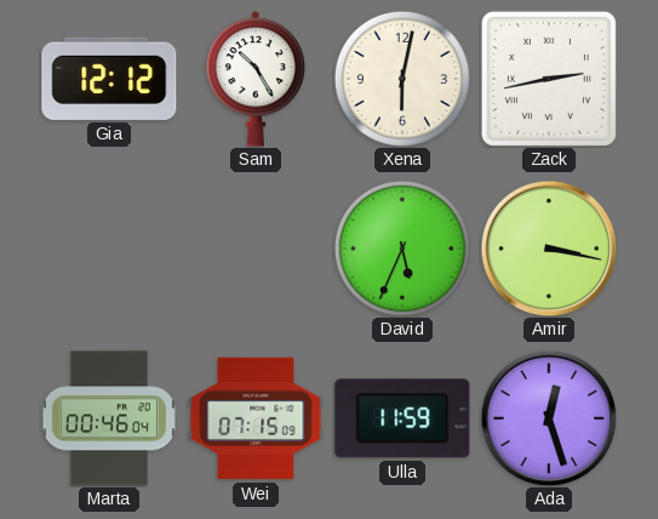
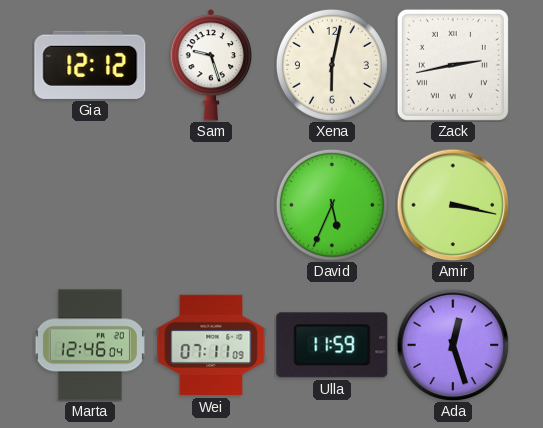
Sam: 10:25 -> 9:27
Marta: 00:46 -> 12:46
Wei: 07:15 -> 07:11
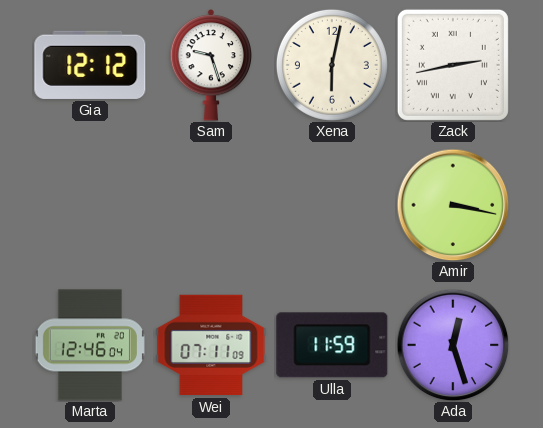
David: 5:34 -> none
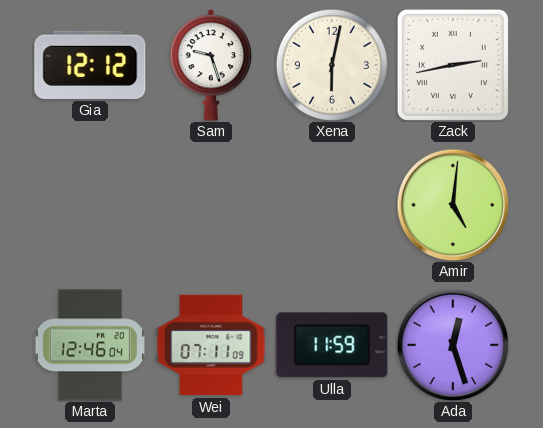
Amir: 3:17 -> 5:01
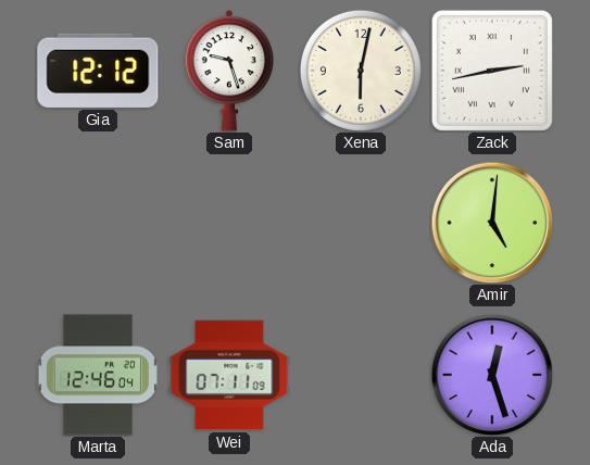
Ulla: 11:59 -> none
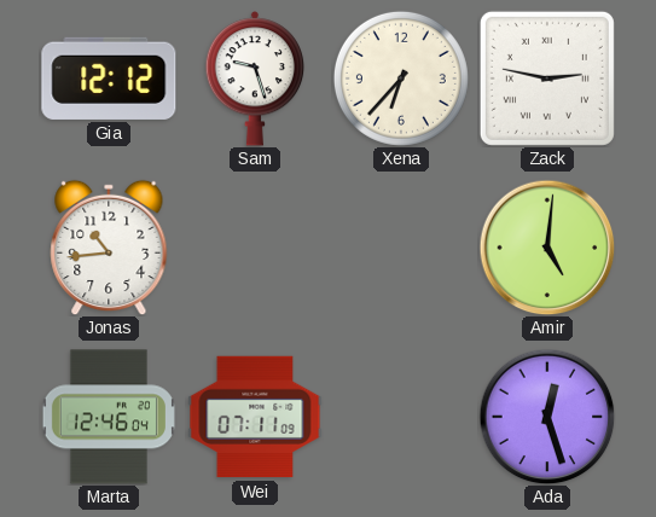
Xena: 6:02 -> 6:37
Zack: 2:43 -> 2:47
Jonas: none -> 10:44
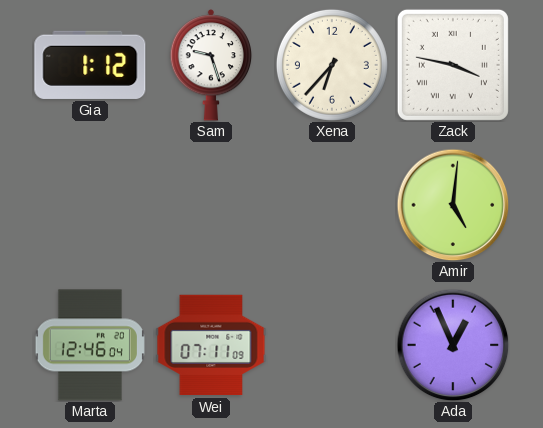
Gia: 12:12 -> 1:12
Zack: 2:47 -> 3:47
Jonas: 10:44 -> none
Ada: 12:27 -> 12:56
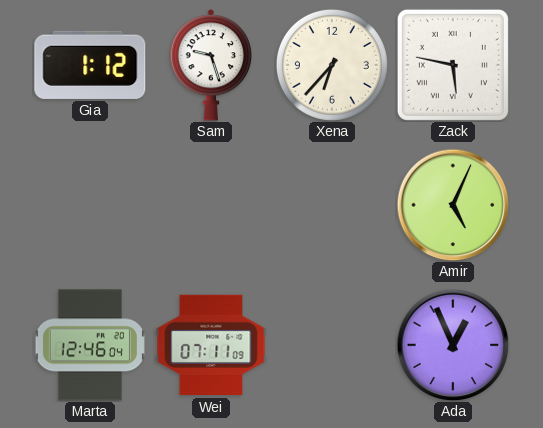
Zack: 3:47 -> 5:47
Amir: 5:01 -> 5:04
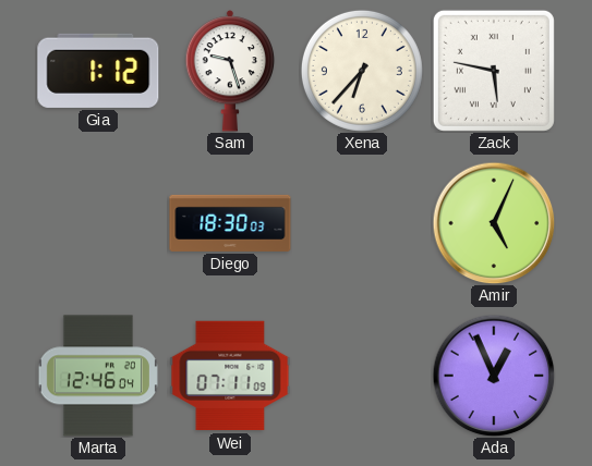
Diego: none -> 18:30
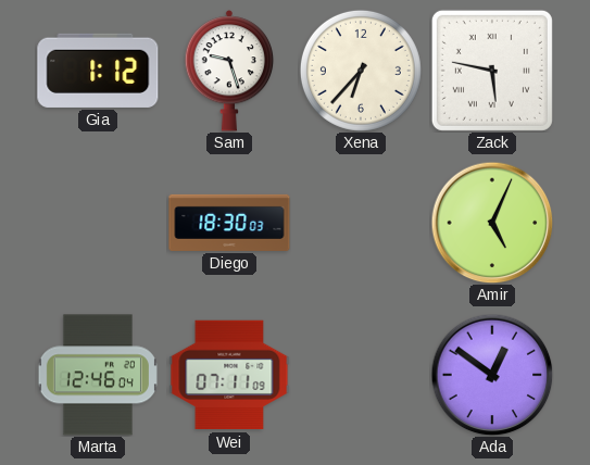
Ada: 12:56 -> 12:51
